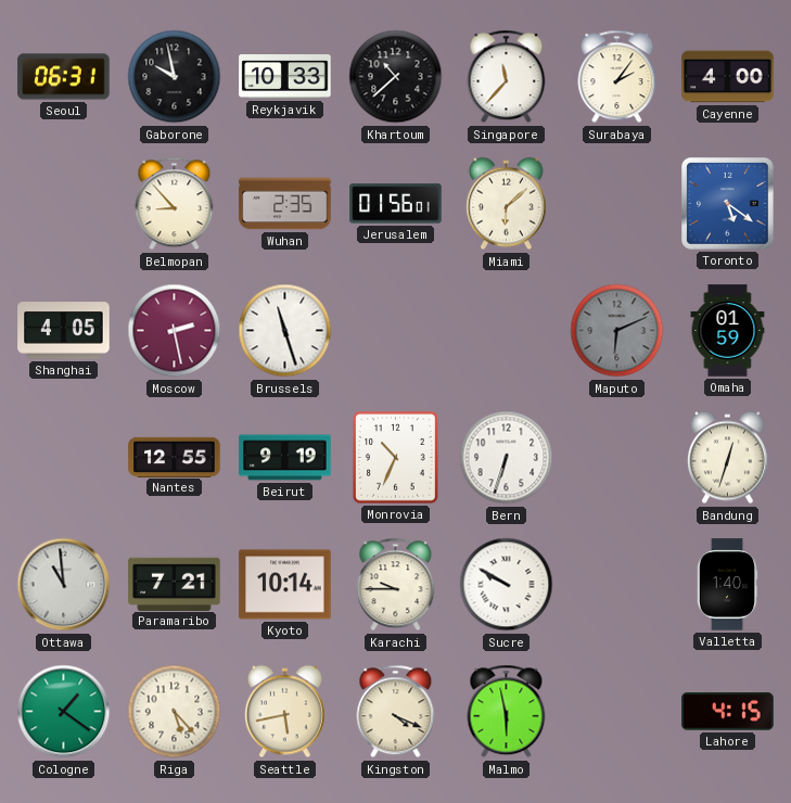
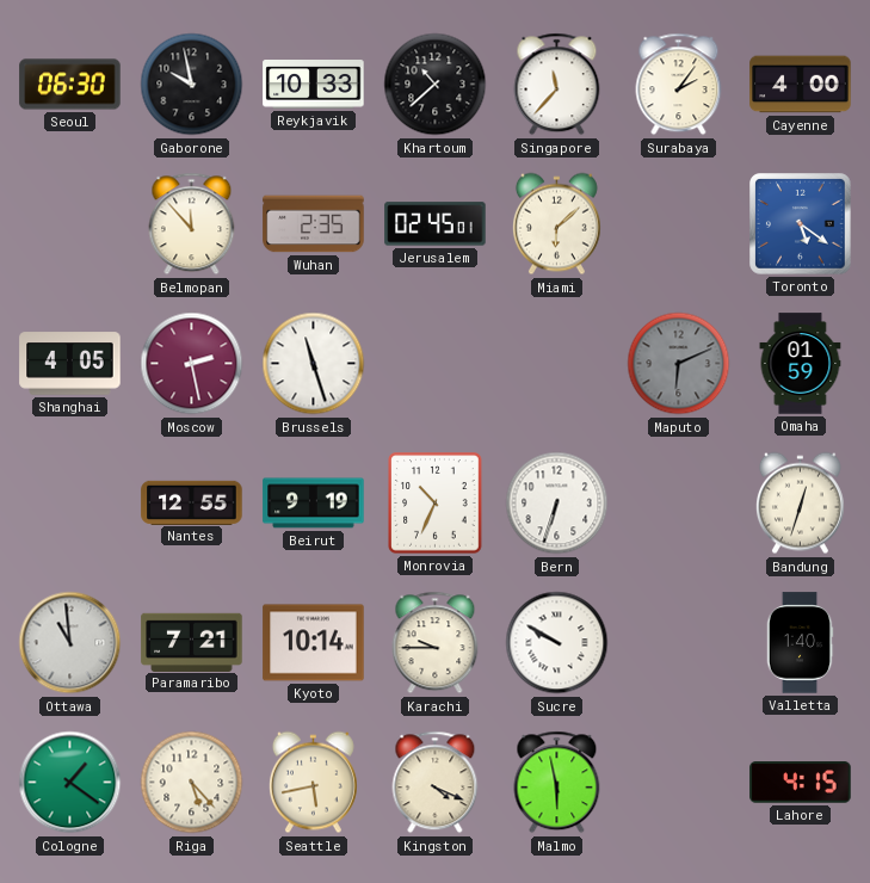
Seoul: 06:31 -> 06:30
Belmopan: 8:53 -> 11:53
Jerusalem: 01:56 -> 02:45
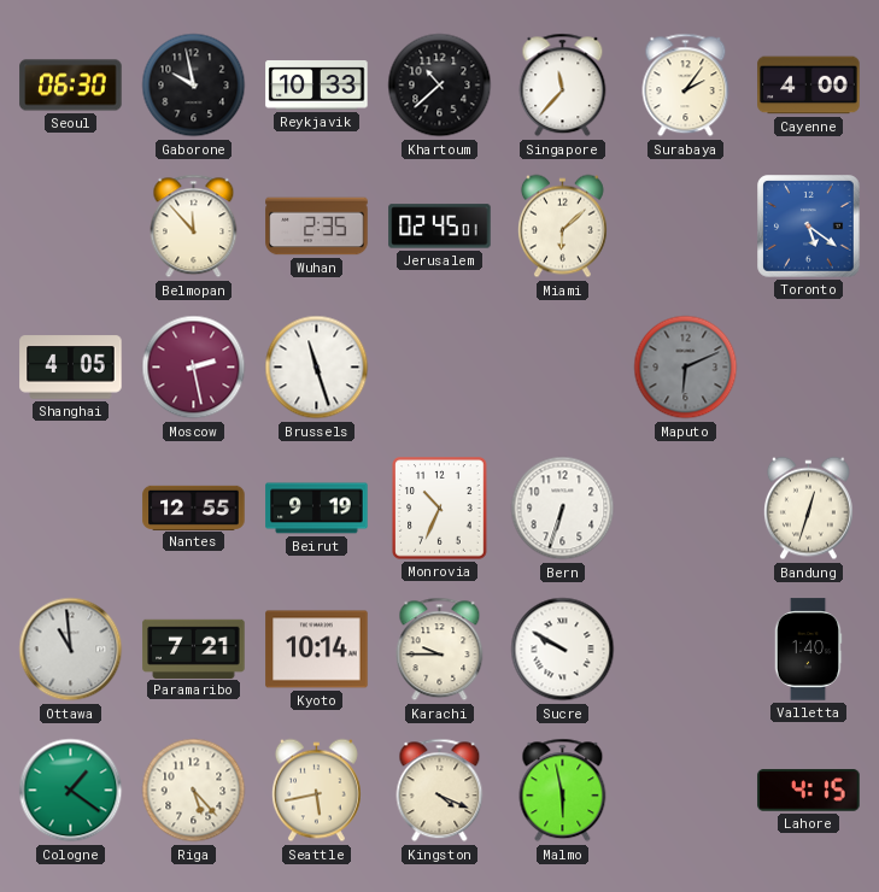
Omaha: 01:59 -> none
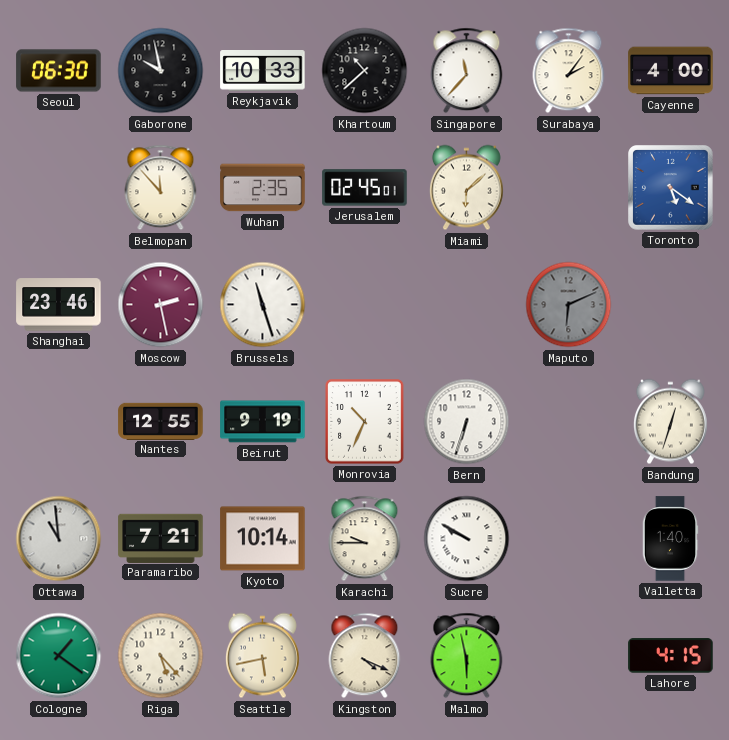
Shanghai: 4:05 -> 23:46
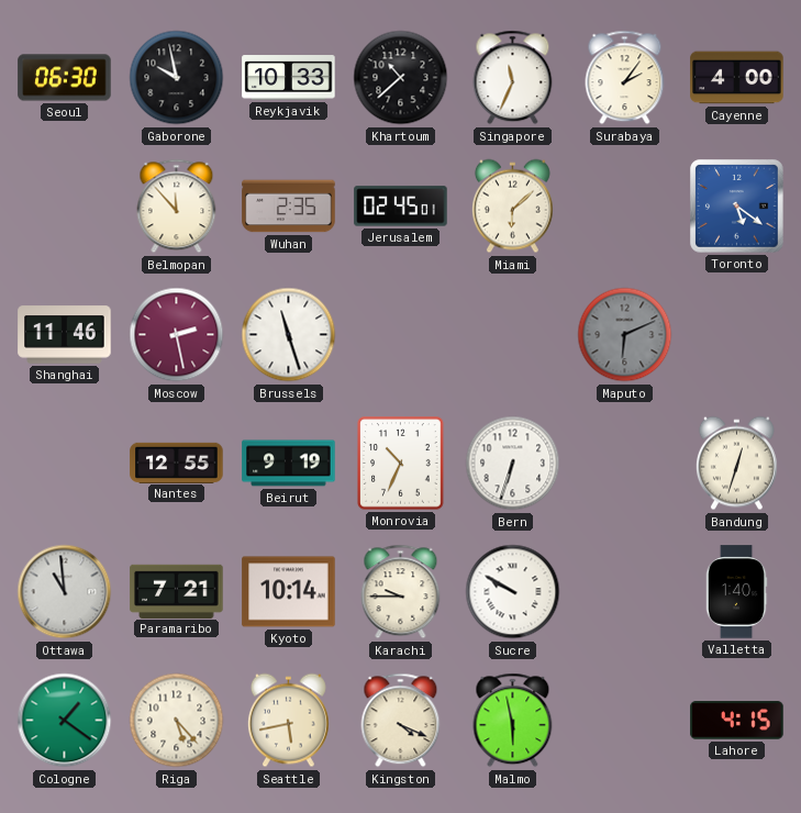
Singapore: 11:37 -> 11:34
Shanghai: 23:46 -> 11:46
